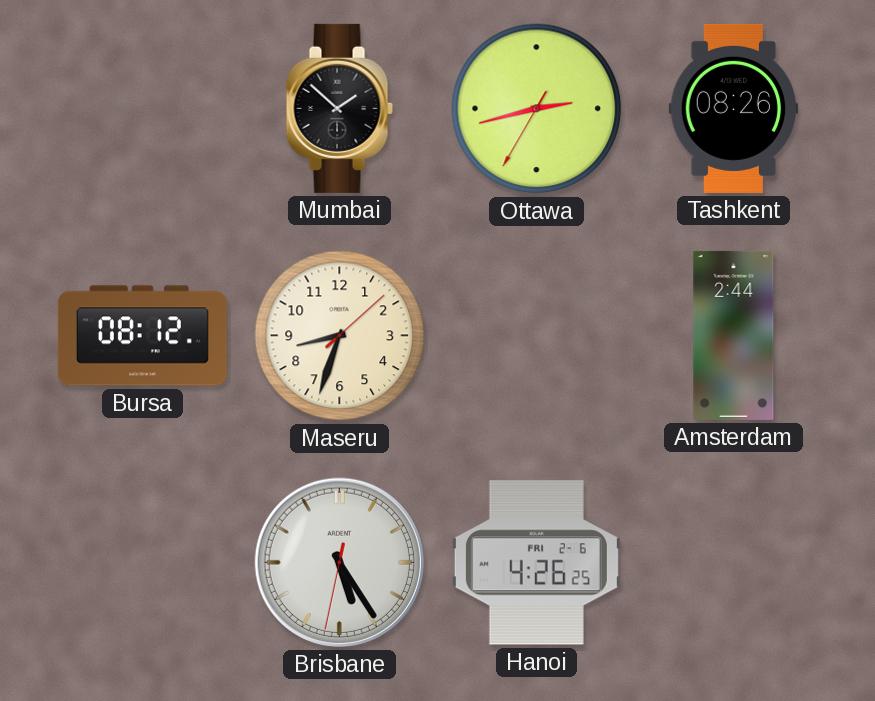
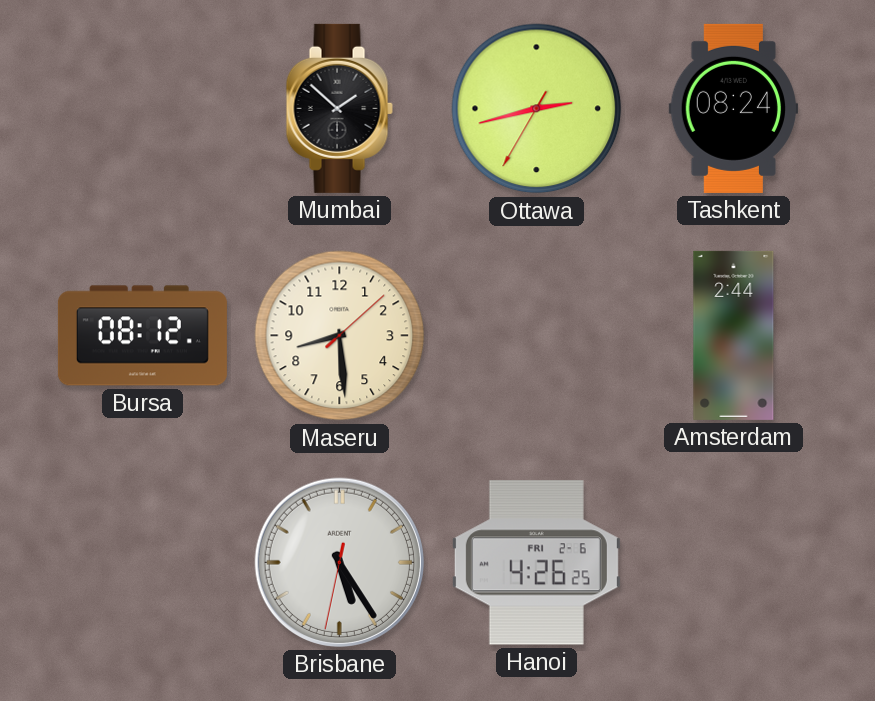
Tashkent: 08:26 -> 08:24
Maseru: 8:33 -> 8:29
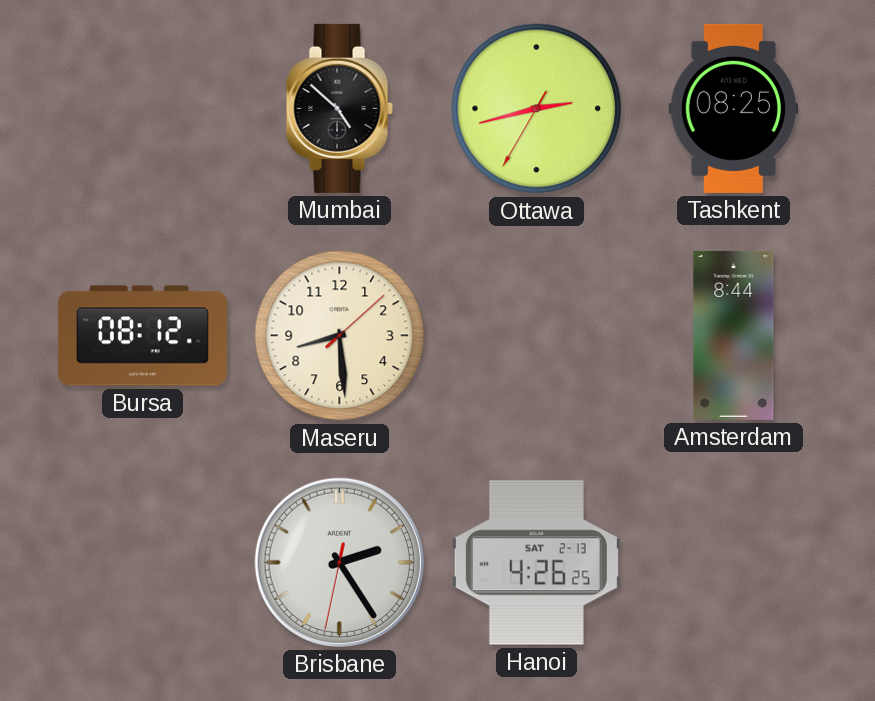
Mumbai: 1:52 -> 4:52
Tashkent: 08:24 -> 08:25
Amsterdam: 2:44 -> 8:44
Brisbane: 5:24 -> 2:24
Hanoi date: FRI 2-6 -> SAT 2-13
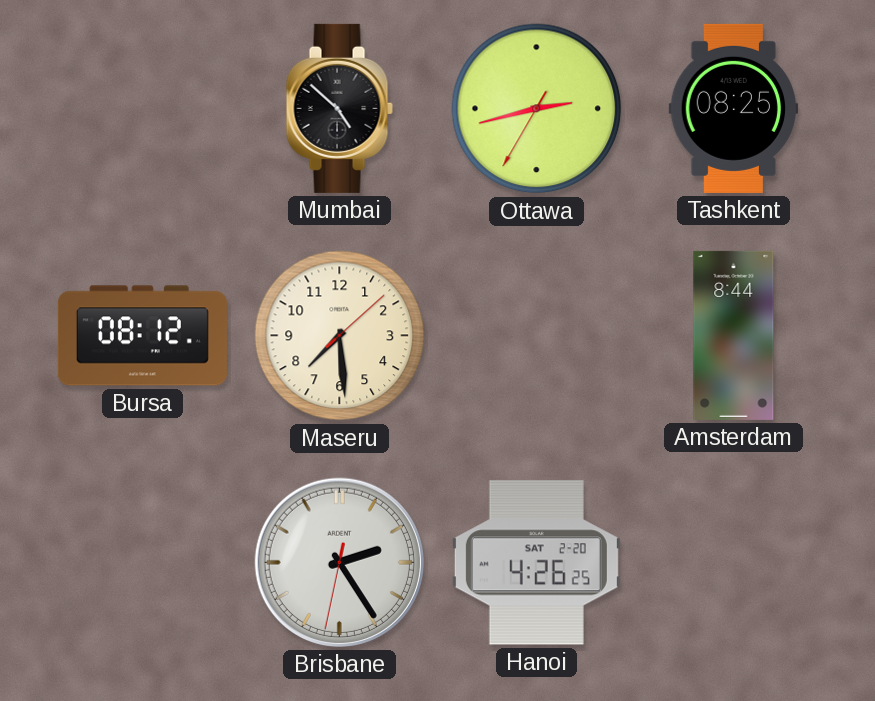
Maseru: 8:29 -> 7:29
Hanoi date: SAT 2-13 -> SAT 2-20
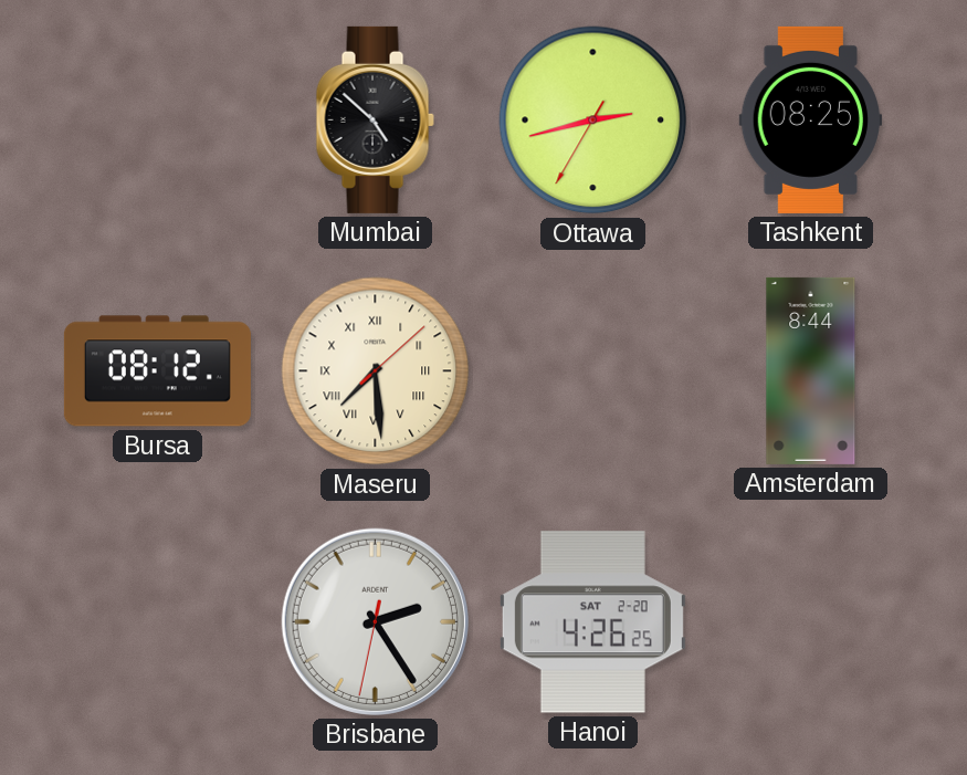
Maseru numerals: Arabic -> Roman
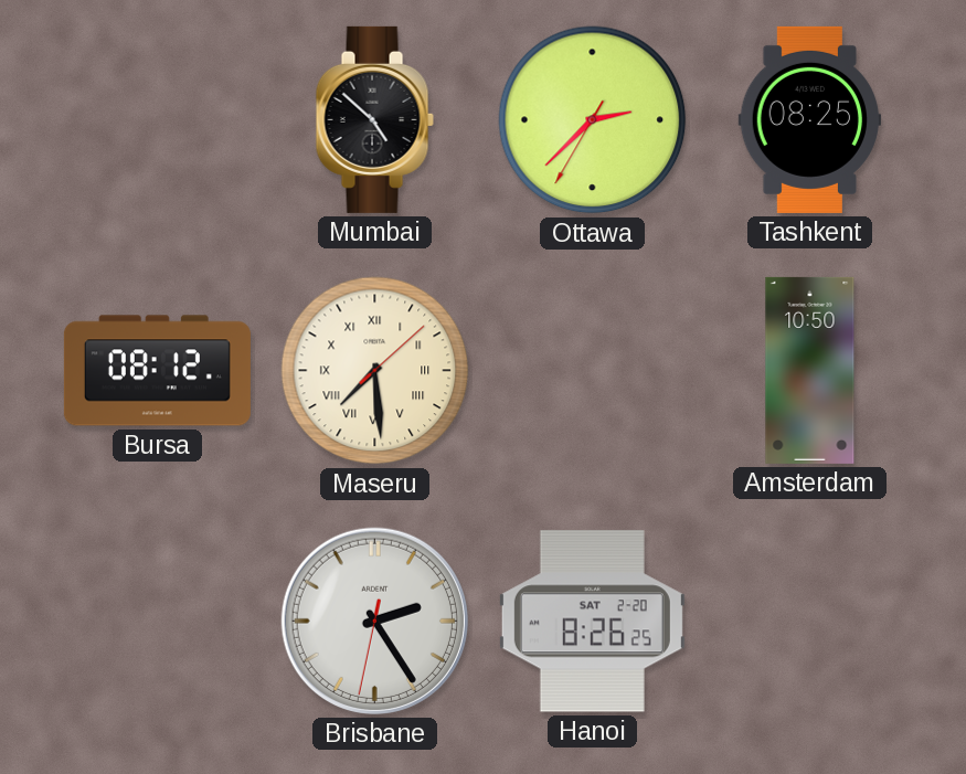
Ottawa: 2:42 -> 2:37
Amsterdam: 8:44 -> 10:50
Hanoi: 4:26 -> 8:26
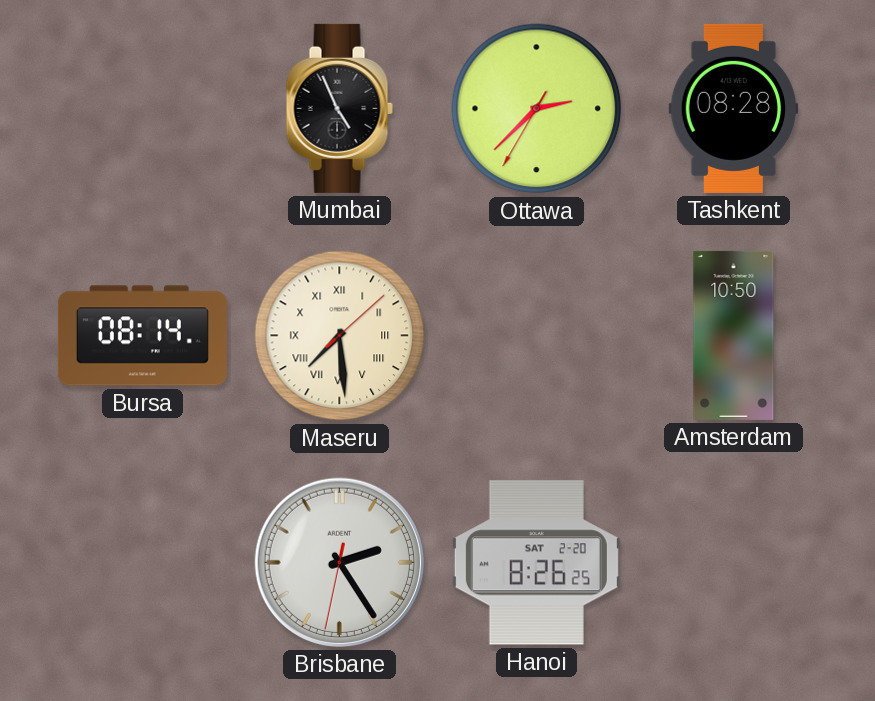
Mumbai: 4:52 -> 4:56
Tashkent: 08:25 -> 08:28
Bursa: 08:12 -> 08:14
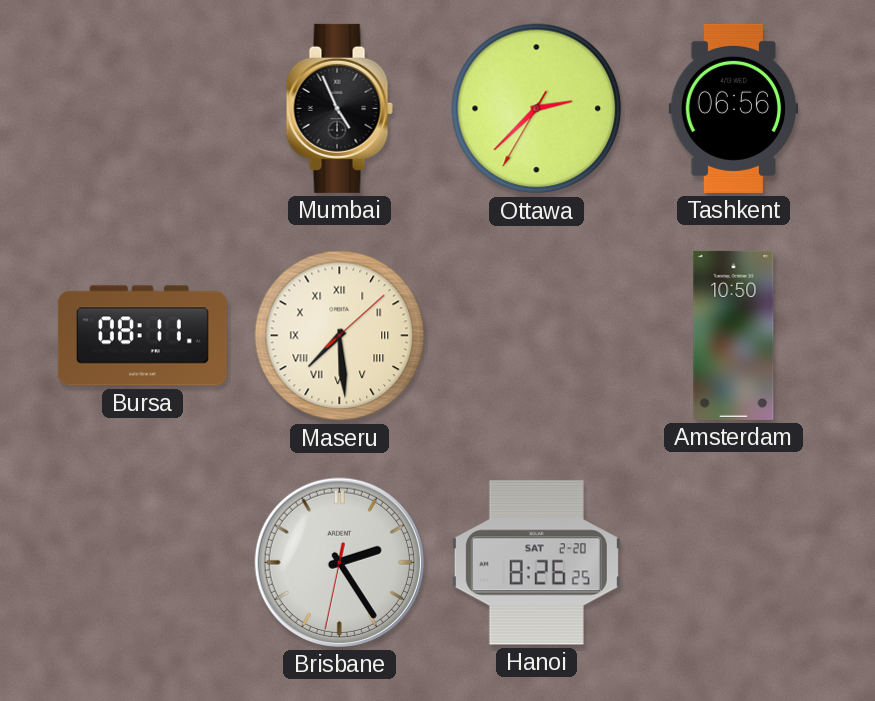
Tashkent: 08:28 -> 06:56
Bursa: 08:14 -> 08:11
